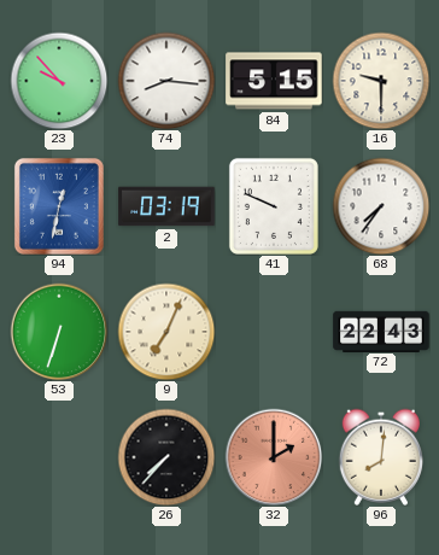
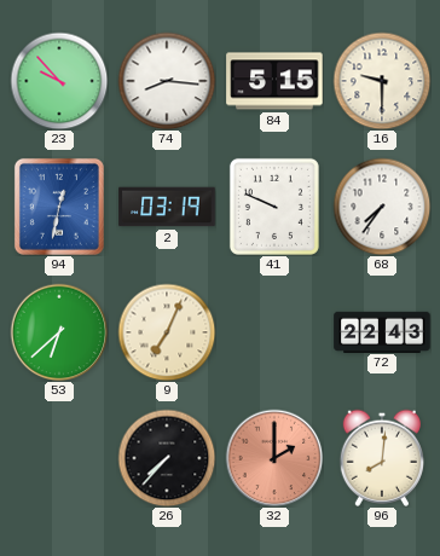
53: 6:33 -> 6:38
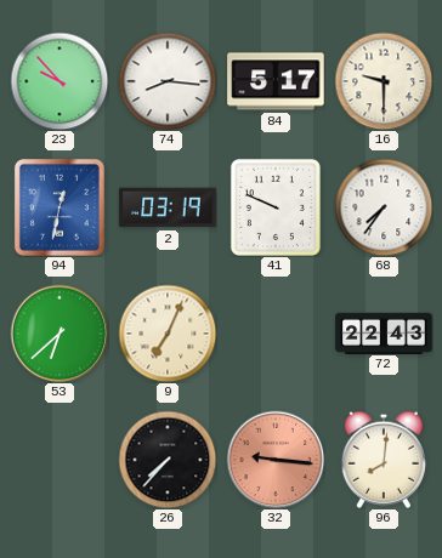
84: 5:15 -> 5:17
32: 2:00 -> 9:16
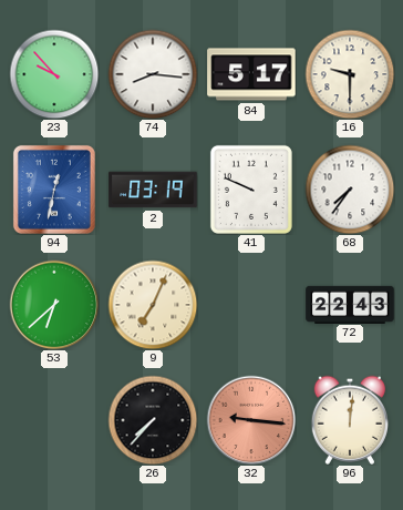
96: 8:01 -> 12:01
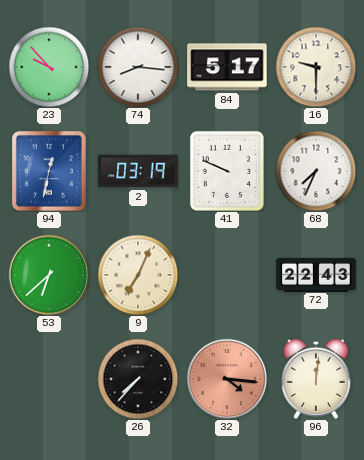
68: 7:36 -> 7:34
32: 9:16 -> 4:16
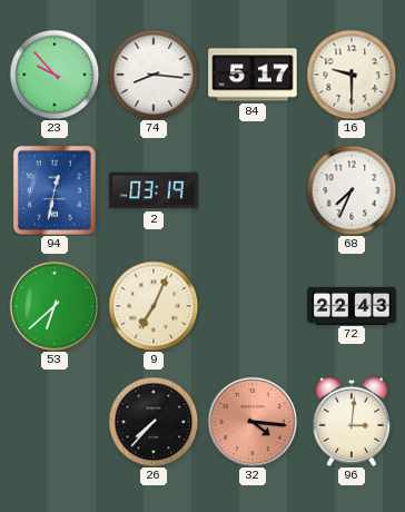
41: 9:49 -> none
96: 12:01 -> 3:01
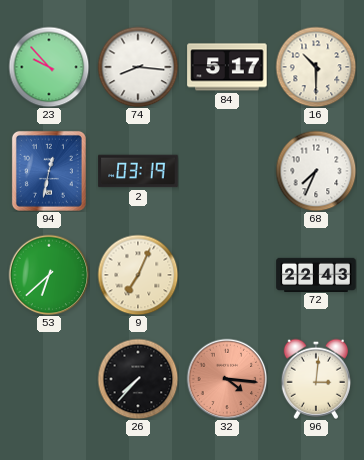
16: 9:30 -> 10:30
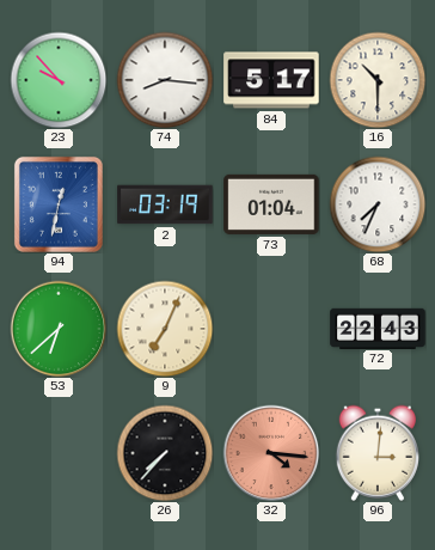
73: none -> 01:04
